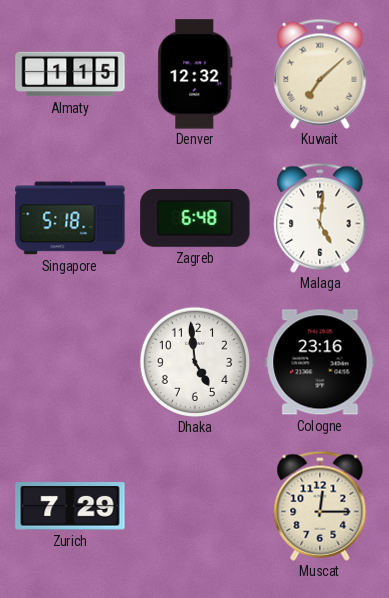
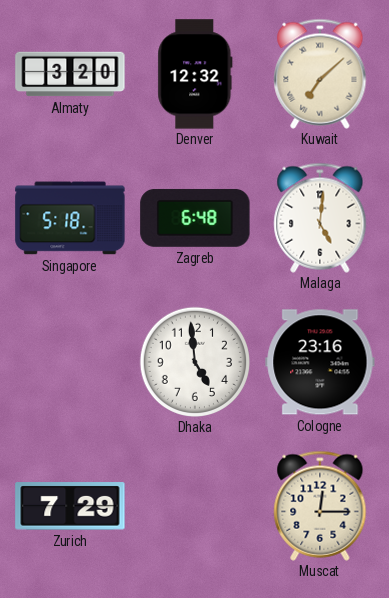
Almaty: 1:15 -> 3:20
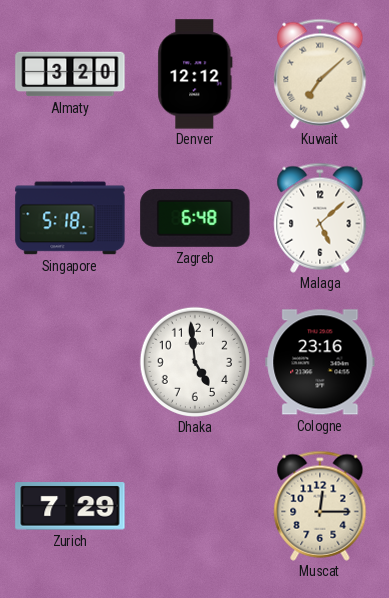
Denver: 12:32 -> 12:12
Malaga: 5:01 -> 5:08
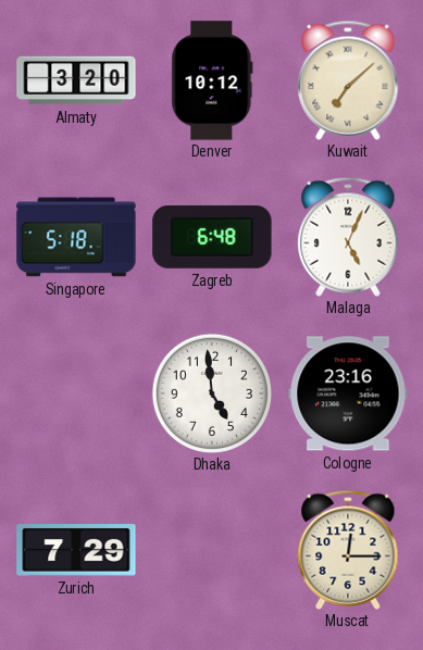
Denver: 12:12 -> 10:12
Malaga: 5:08 -> 5:04
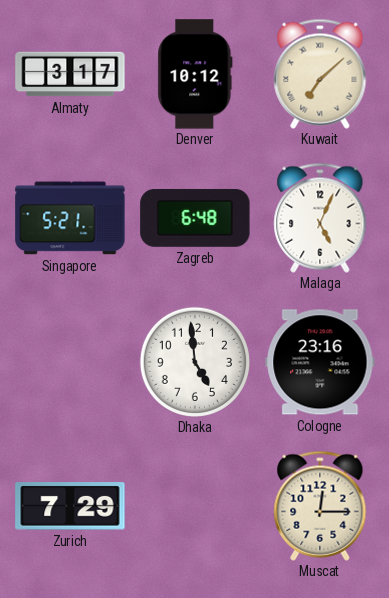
Almaty: 3:20 -> 3:17
Singapore: 5:18 -> 5:21
